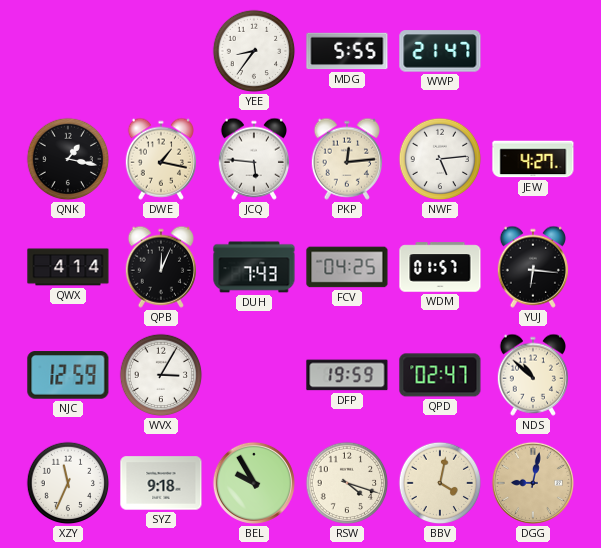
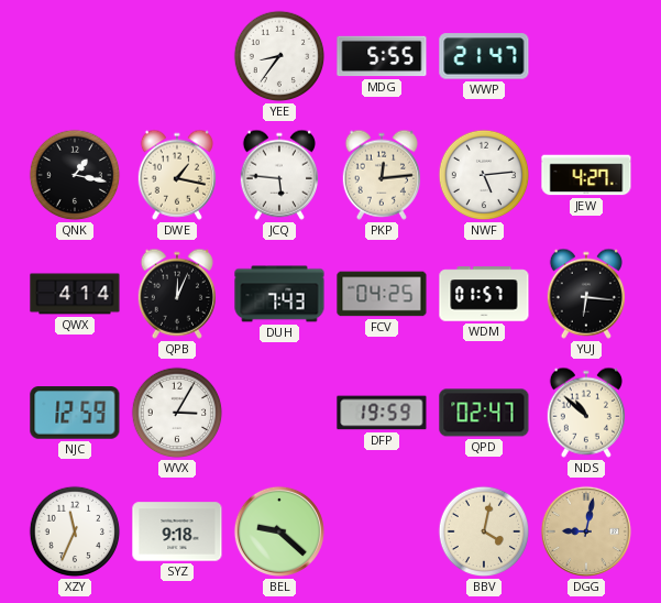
BEL: 9:55 -> 9:22
RSW: 4:18 -> none
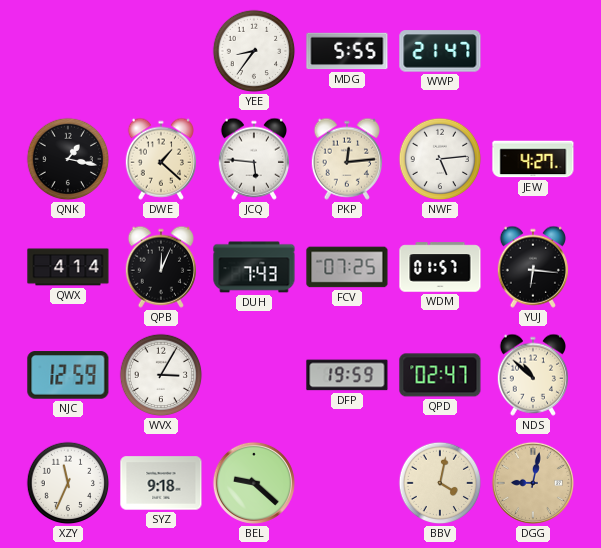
DWE: 1:17 -> 1:22
FCV: 04:25 -> 07:25
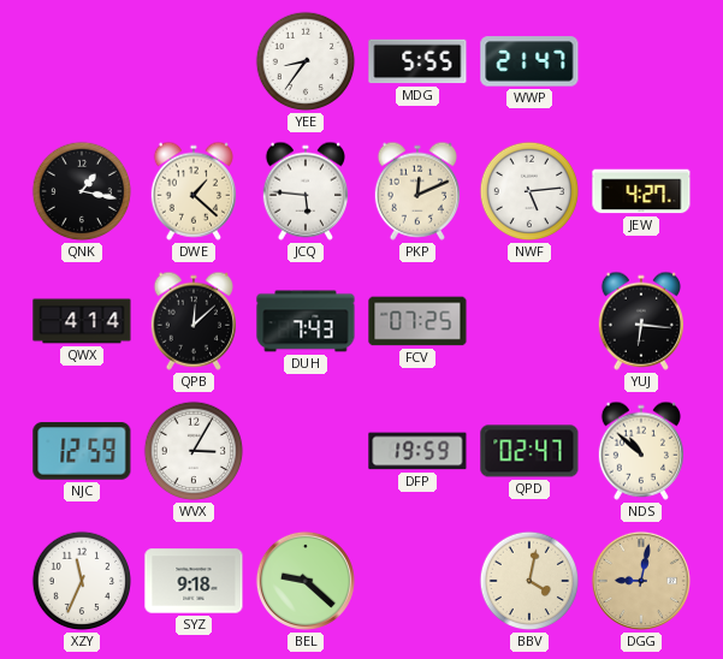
PKP: 12:14 -> 12:11
QPB: 12:04 -> 12:08
WDM: 01:57 -> none
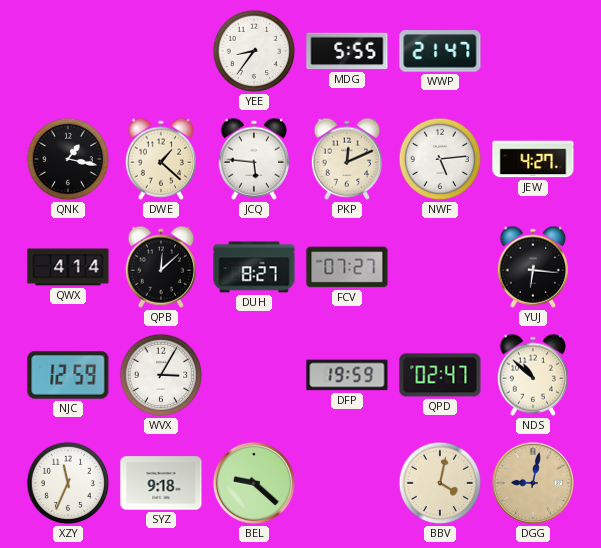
DUH: 7:43 -> 8:27
FCV: 07:25 -> 07:27
